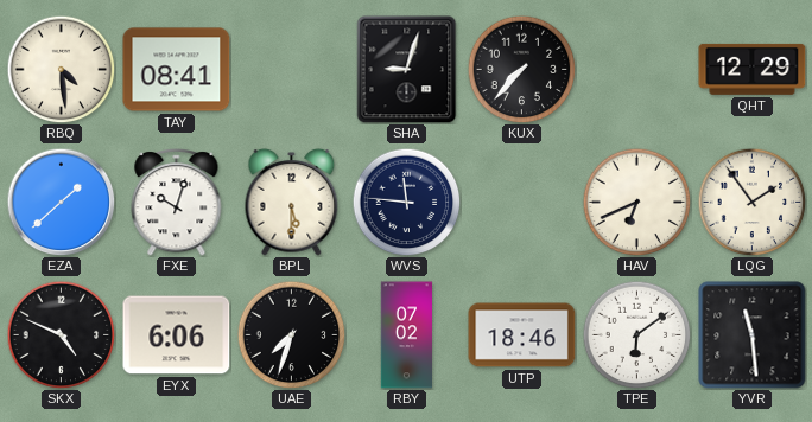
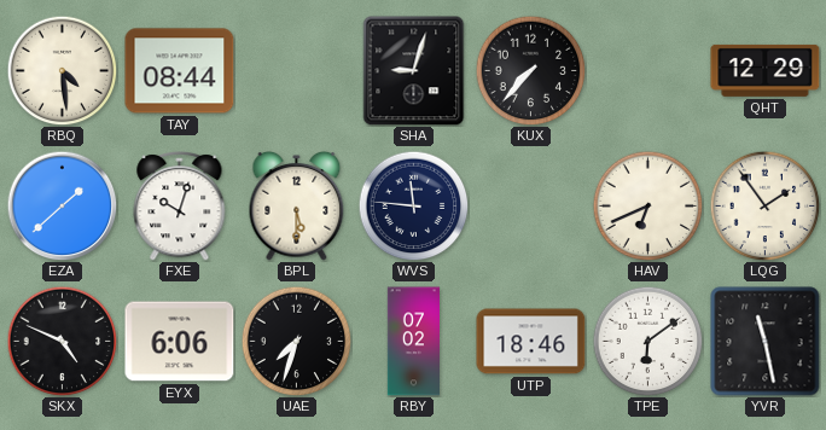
TAY: 08:41 -> 08:44
YVR: 11:29 -> 11:28
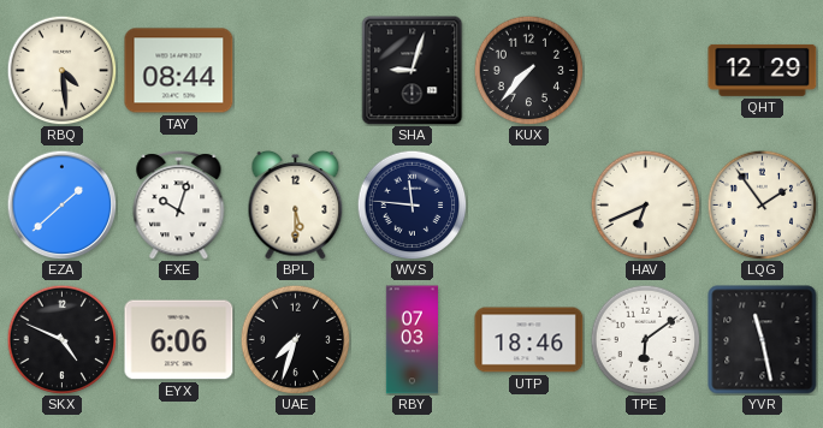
RBY: 07:02 -> 07:03
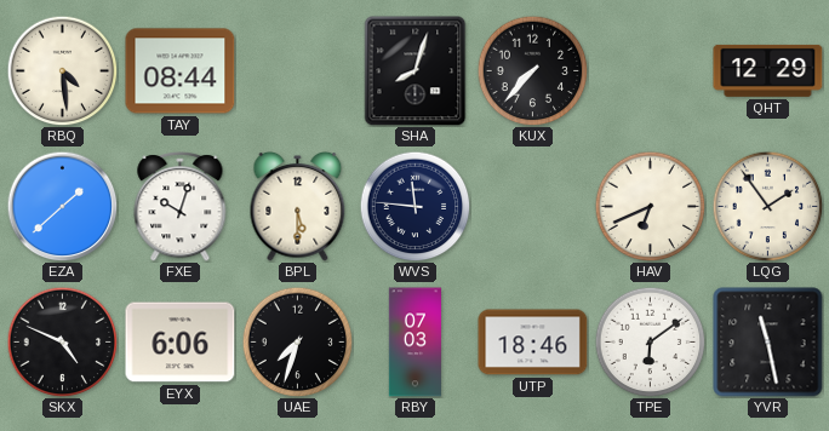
SHA: 9:03 -> 8:03
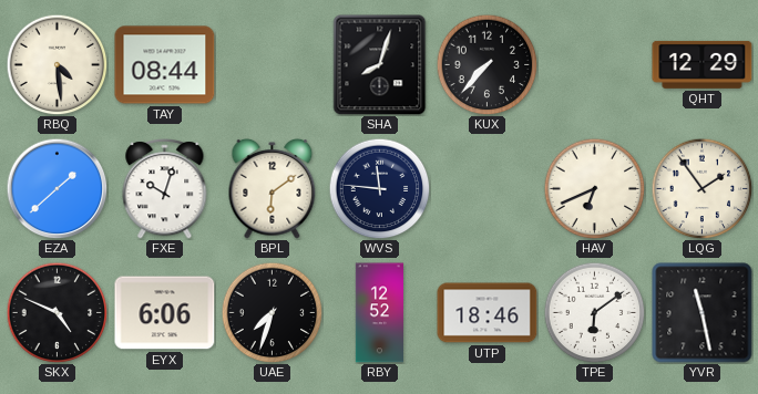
BPL: 5:30 -> 6:09
RBY: 07:03 -> 12:52
